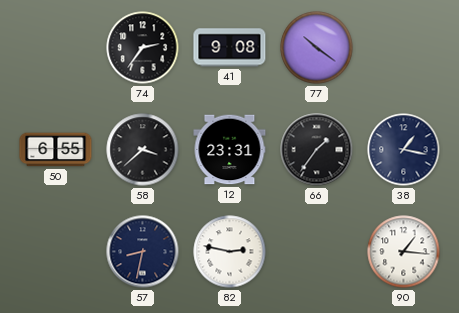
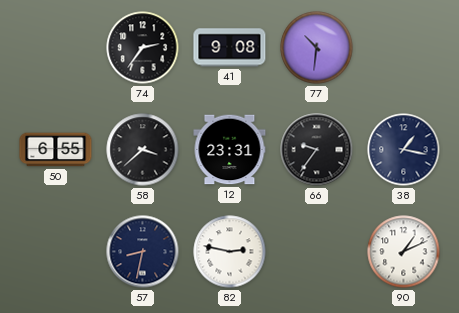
77: 10:21 -> 10:31
66: 1:36 -> 9:36
90: 1:16 -> 1:11
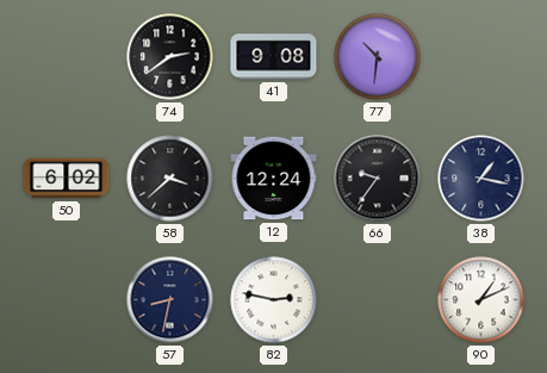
74: 2:36 -> 2:39
50: 6:55 -> 6:02
12: 23:31 -> 12:24
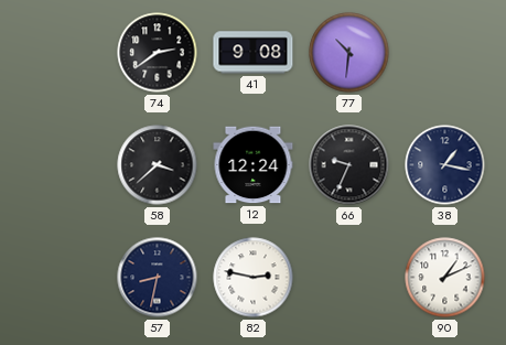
50: 6:02 -> none
66: 9:36 -> 9:34
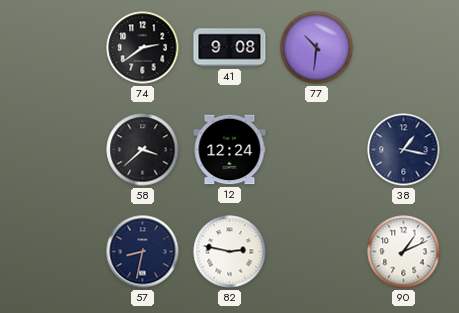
66: 9:34 -> none
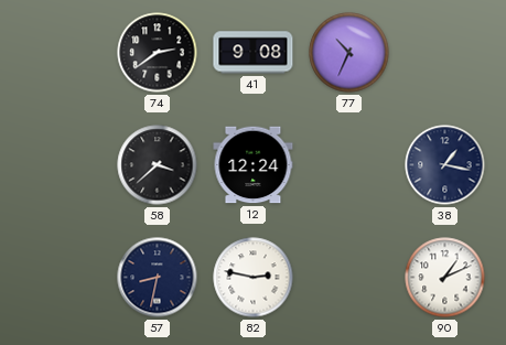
77: 10:31 -> 10:34
